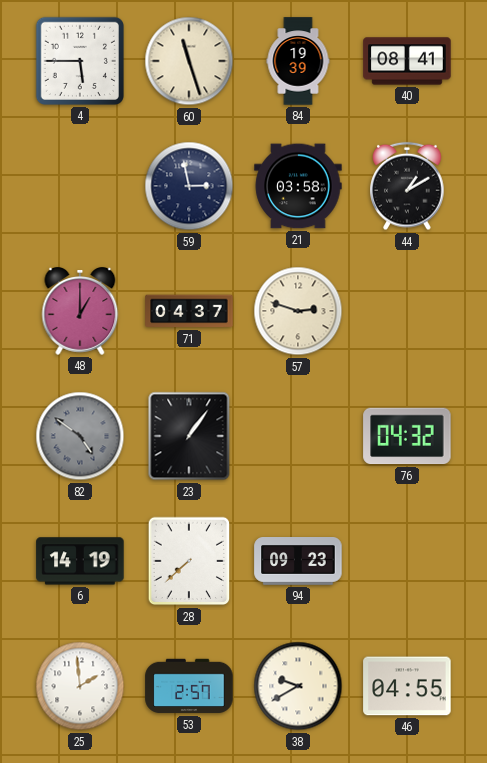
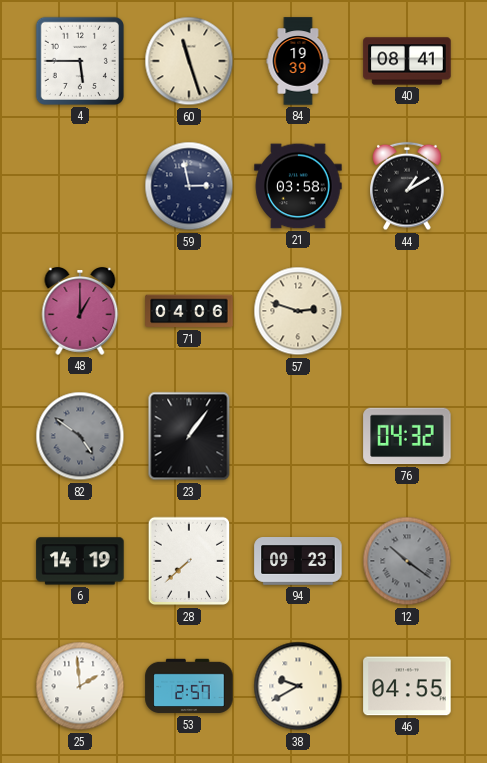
71: 04:37 -> 04:06
12: none -> 10:21
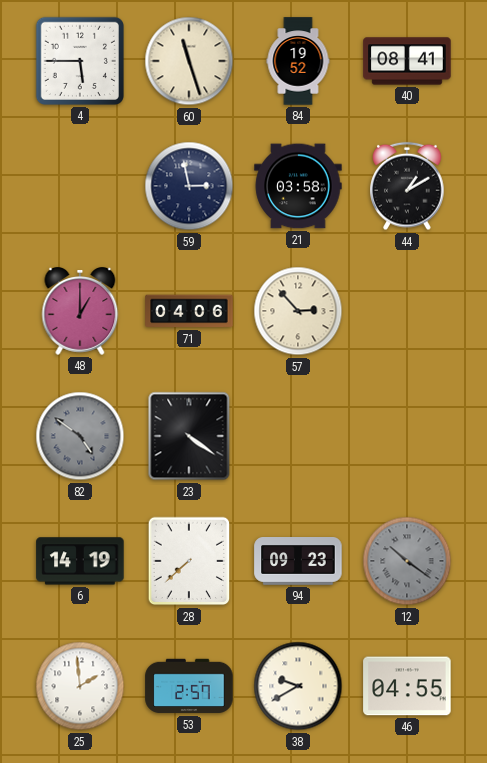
84: 19:39 -> 19:52
57: 2:48 -> 2:53
23: 1:06 -> 4:21
76: 04:32 -> none
